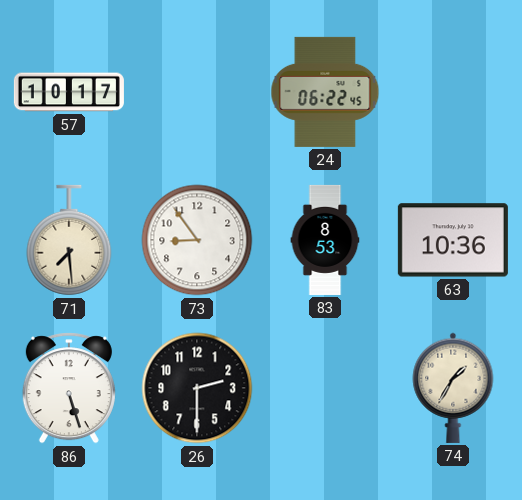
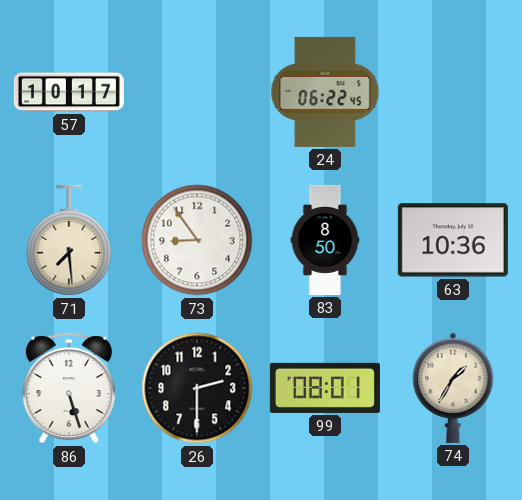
83: 8:53 -> 8:50
99: none -> 08:01
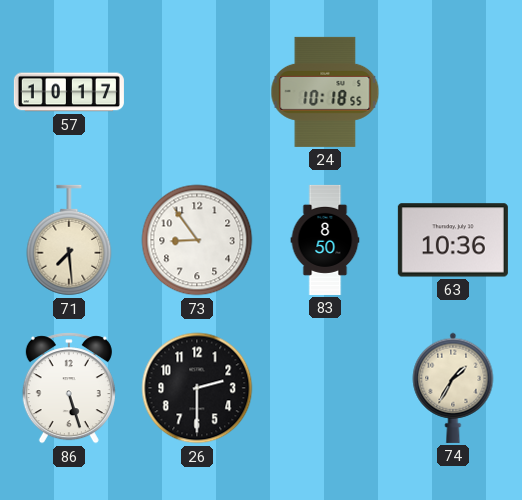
24: 06:22 -> 10:18
99: 08:01 -> none
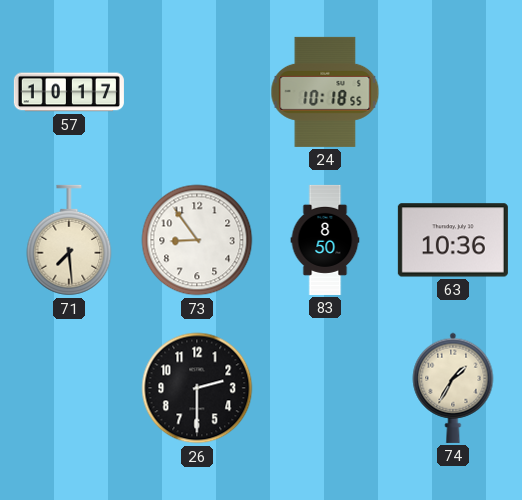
86: 5:27 -> none
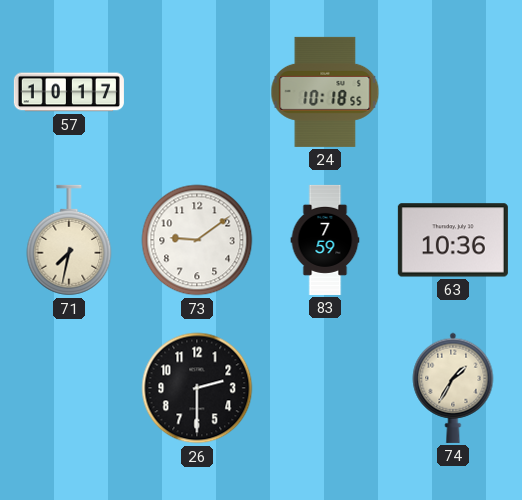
71: 7:29 -> 7:32
73: 8:54 -> 9:09
83: 8:50 -> 7:59
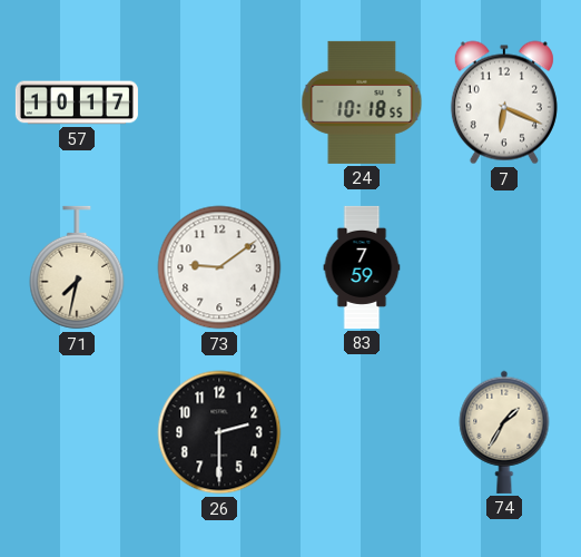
7: none -> 6:19
63: 10:36 -> none
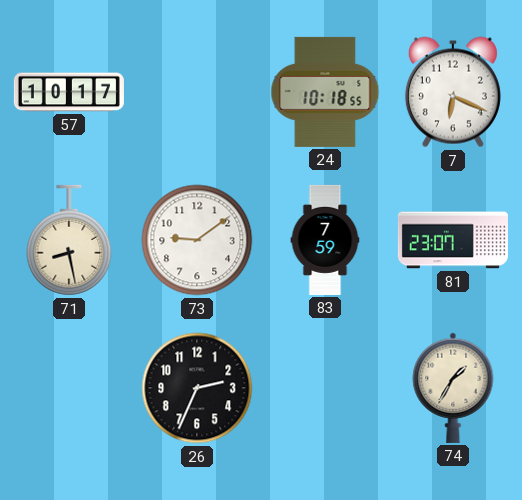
71: 7:32 -> 8:28
81: none -> 23:07
26: 2:30 -> 2:34
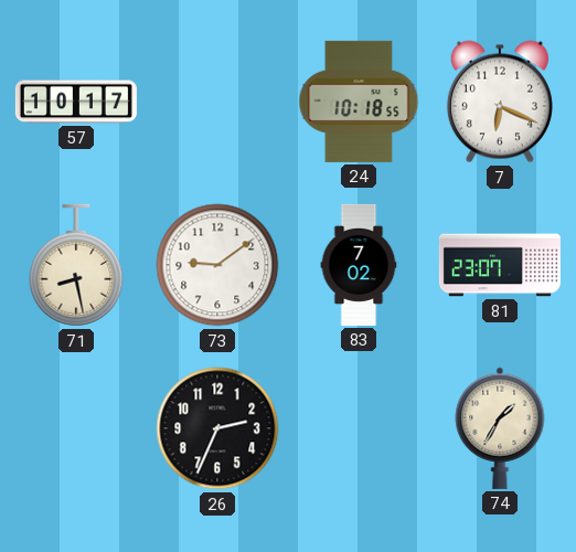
83: 7:59 -> 7:02
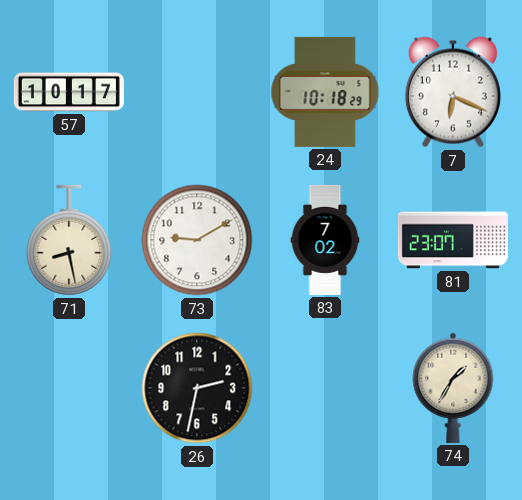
24: 10:18:55 -> 10:18:29
73: 9:09 -> 9:10
26: 2:34 -> 2:32
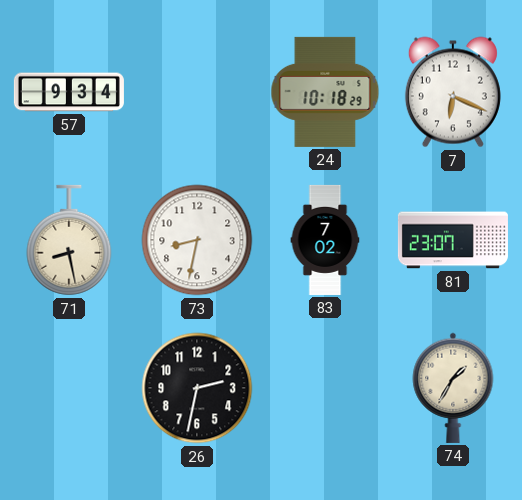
57: 10:17 -> 9:34
73: 9:10 -> 8:32
